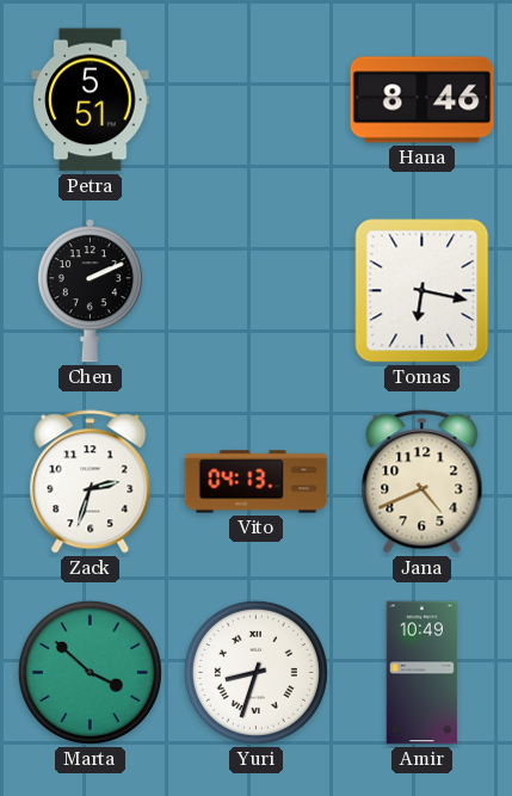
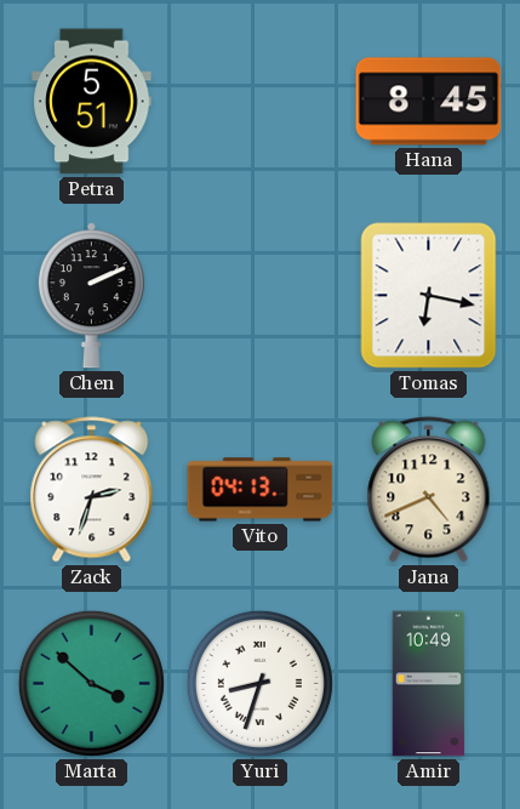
Hana: 8:46 -> 8:45
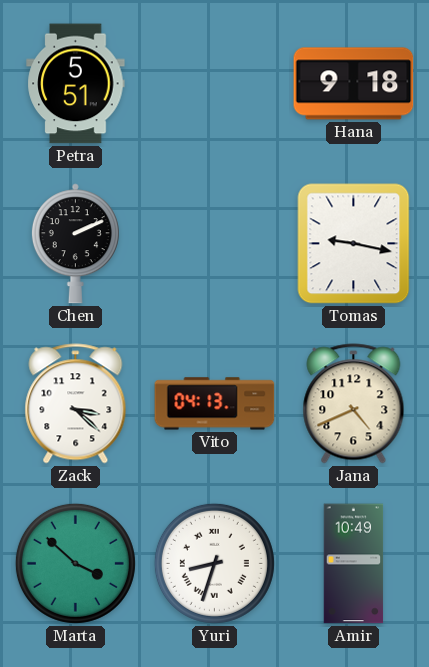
Hana: 8:45 -> 9:18
Tomas: 6:17 -> 9:17
Zack: 2:33 -> 3:22
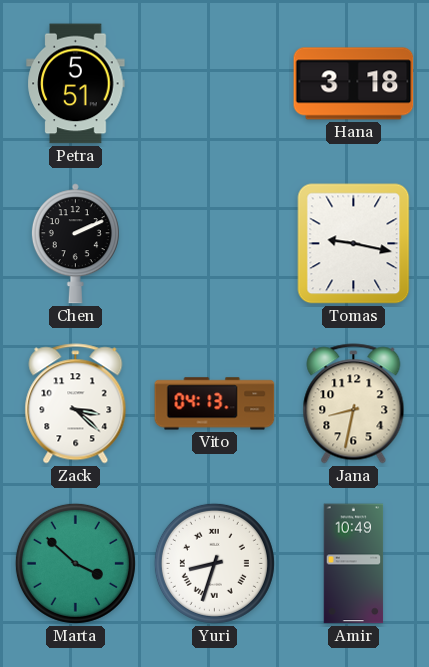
Hana: 9:18 -> 3:18
Jana: 4:41 -> 8:32
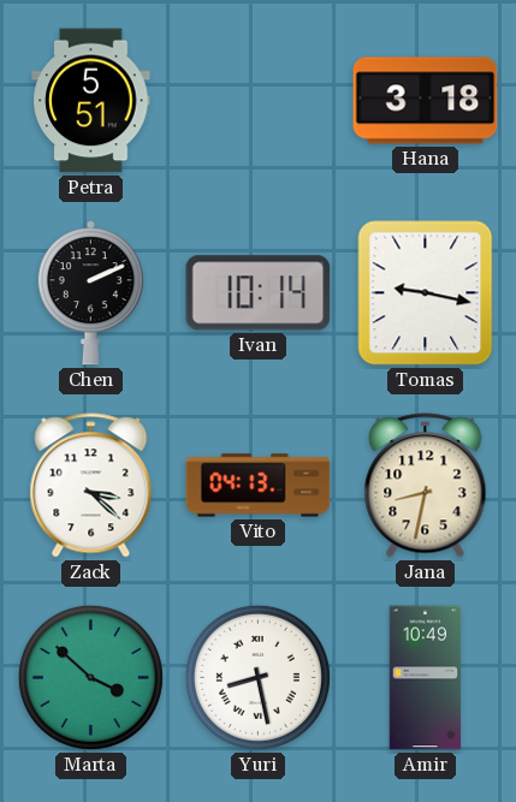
Ivan: none -> 10:14
Yuri: 8:33 -> 8:28
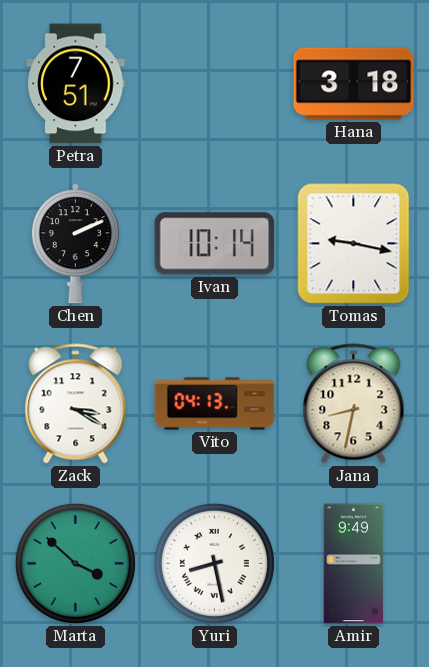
Petra: 5:51 -> 7:51
Zack: 3:22 -> 3:20
Amir: 10:49 -> 9:49
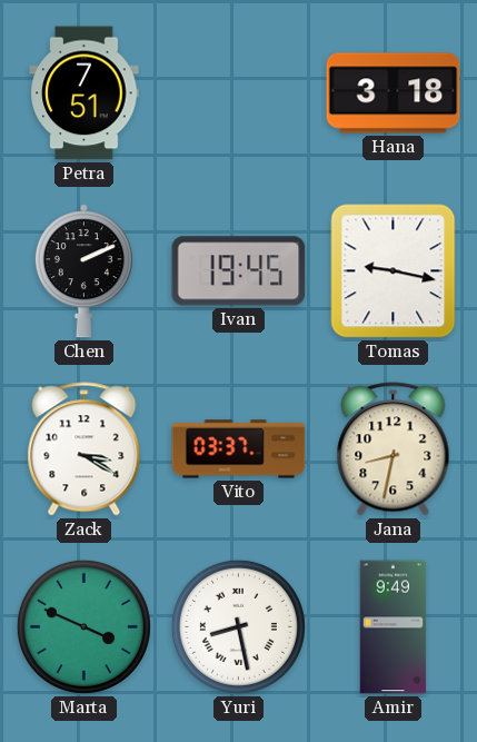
Ivan: 10:14 -> 19:45
Vito: 04:13 -> 03:37
Marta: 3:52 -> 3:49
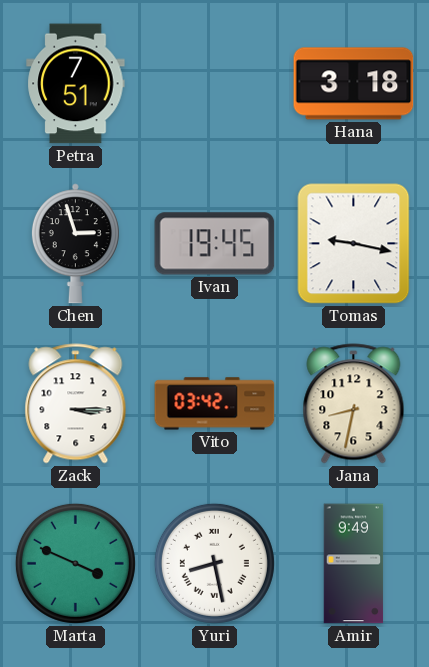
Chen: 2:11 -> 2:57
Zack: 3:20 -> 3:15
Vito: 03:37 -> 03:42
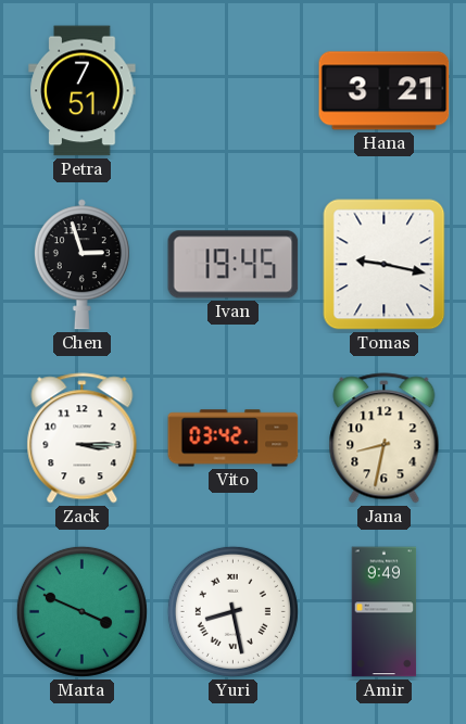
Hana: 3:18 -> 3:21
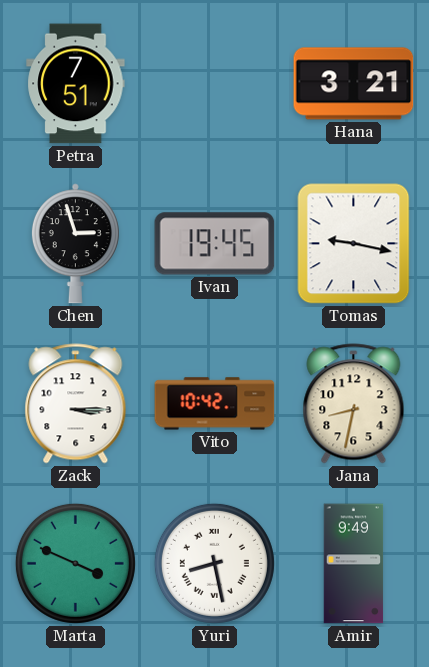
Vito: 03:42 -> 10:42
